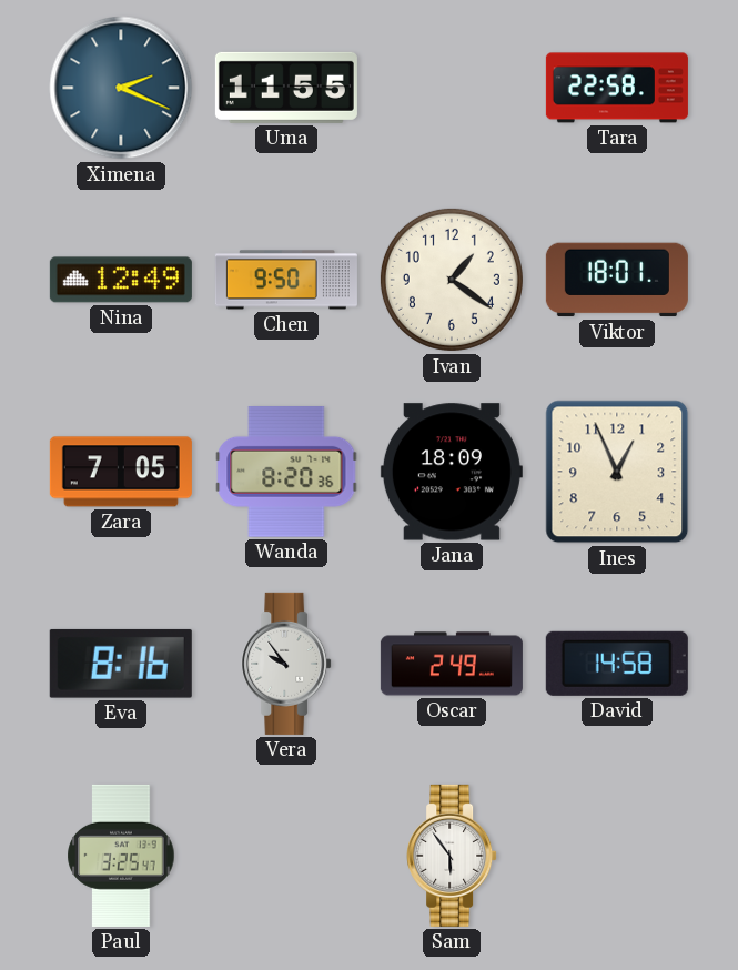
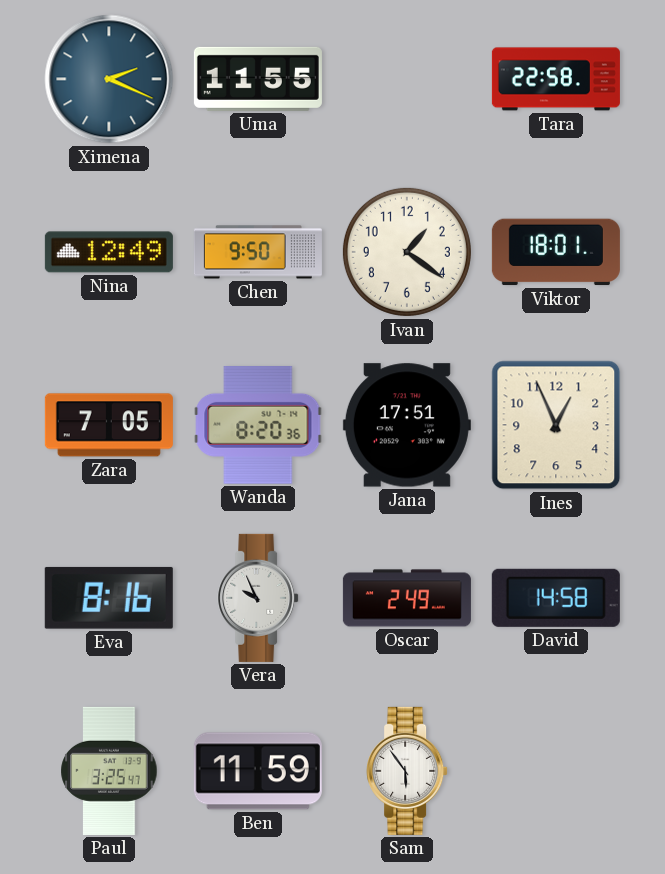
Jana: 18:09 -> 17:51
Vera: 9:54 -> 9:56
Ben: none -> 11:59
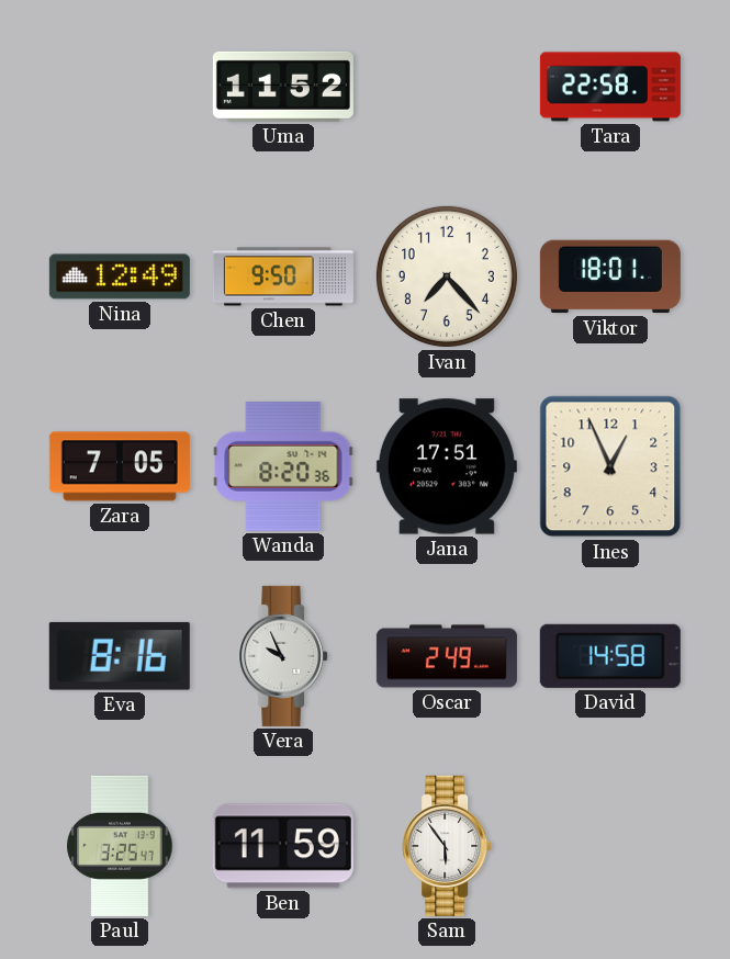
Ximena: 2:19 -> none
Uma: 11:55 -> 11:52
Ivan: 1:21 -> 7:23
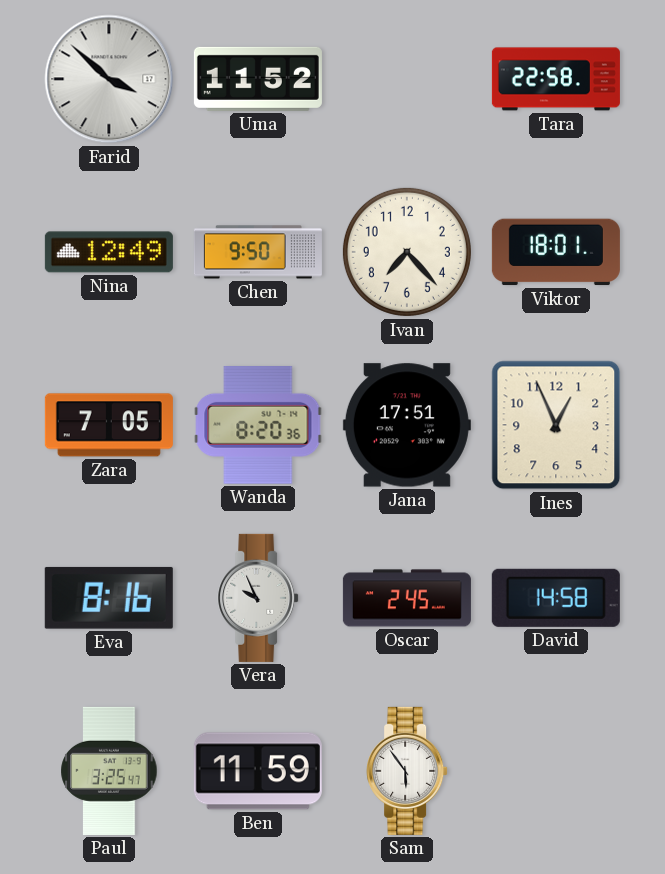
Farid: none -> 3:52
Oscar: 2:49 -> 2:45
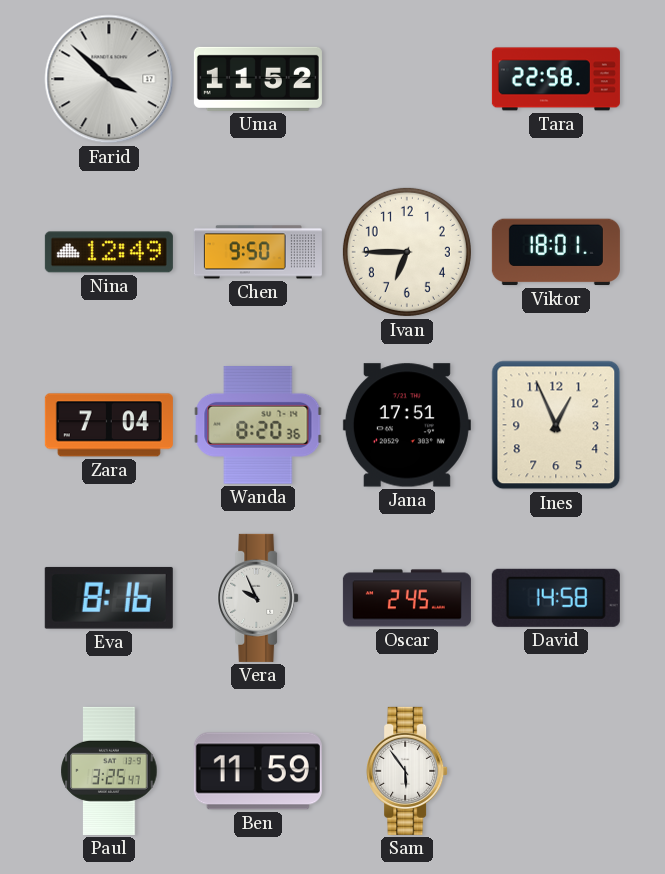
Ivan: 7:23 -> 6:45
Zara: 7:05 -> 7:04
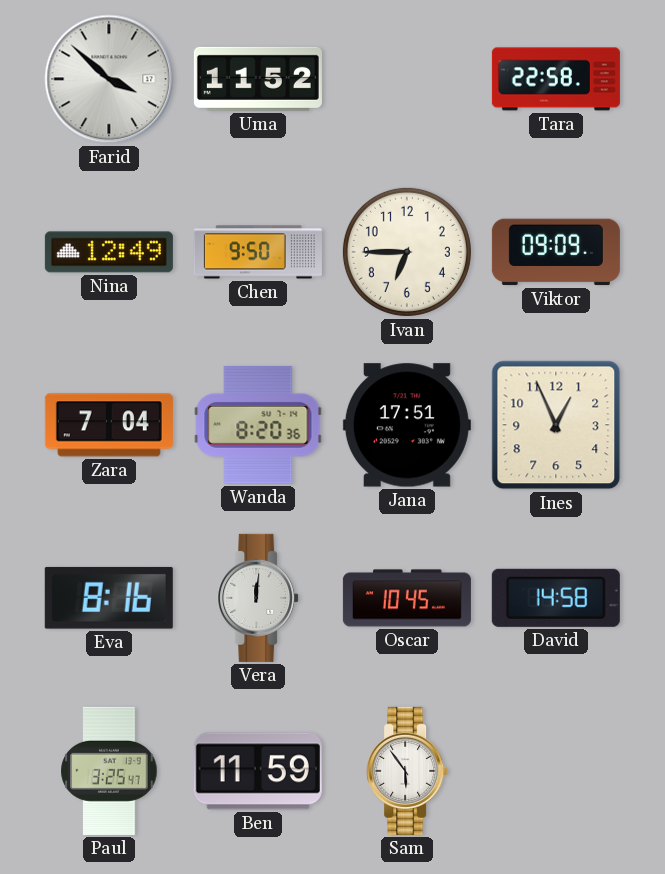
Viktor: 18:01 -> 09:09
Vera: 9:56 -> 12:01
Oscar: 2:45 -> 10:45
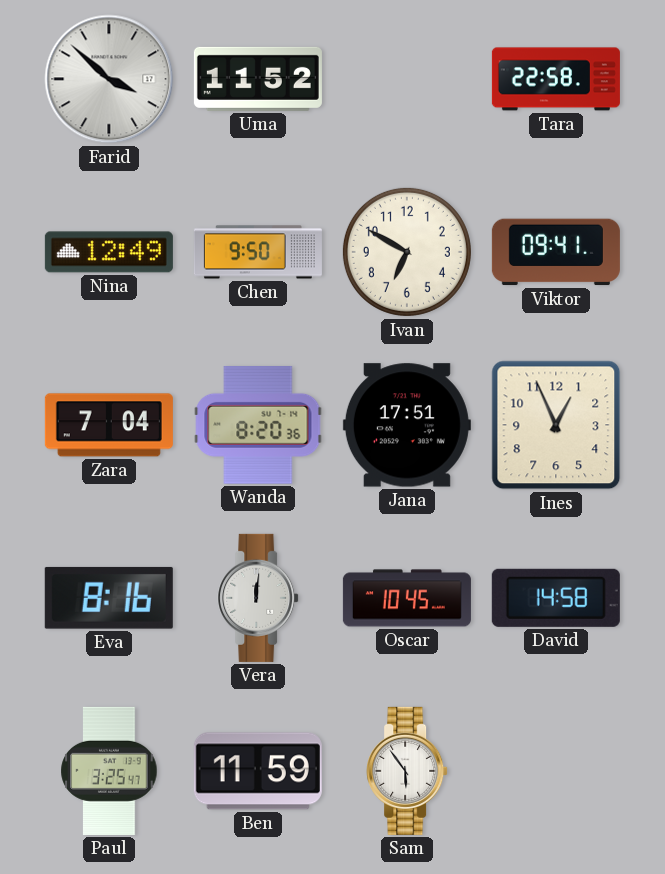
Ivan: 6:45 -> 6:50
Viktor: 09:09 -> 09:41
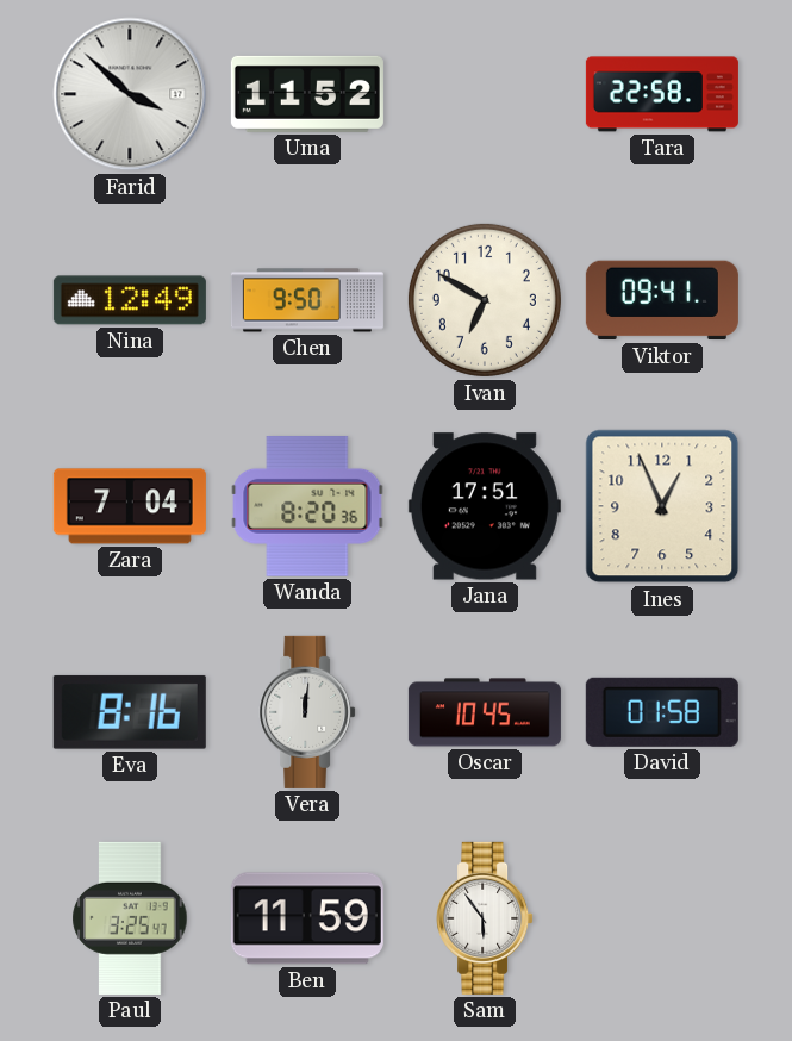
David: 14:58 -> 01:58
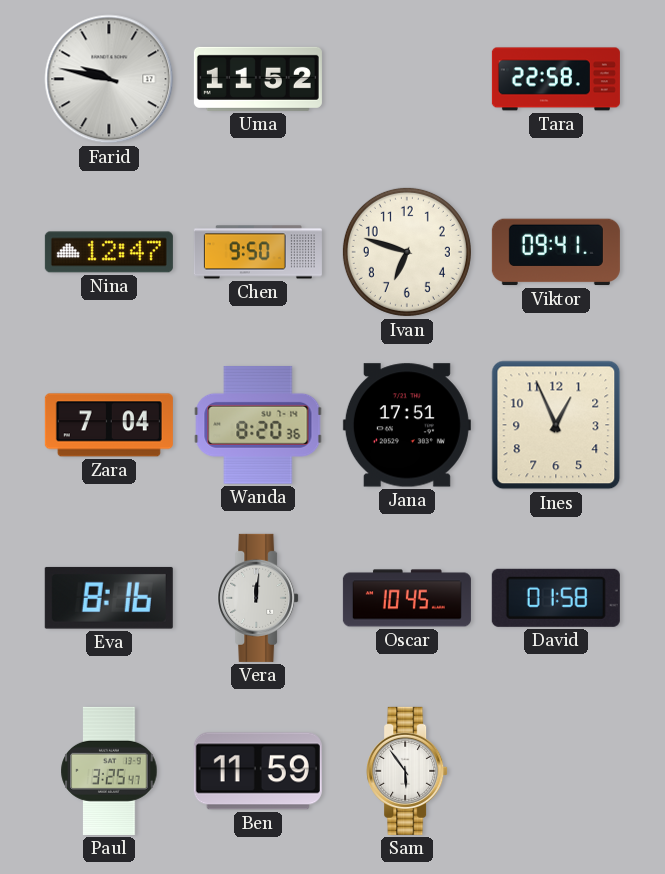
Farid: 3:52 -> 9:47
Nina: 12:49 -> 12:47
Ivan: 6:50 -> 6:48
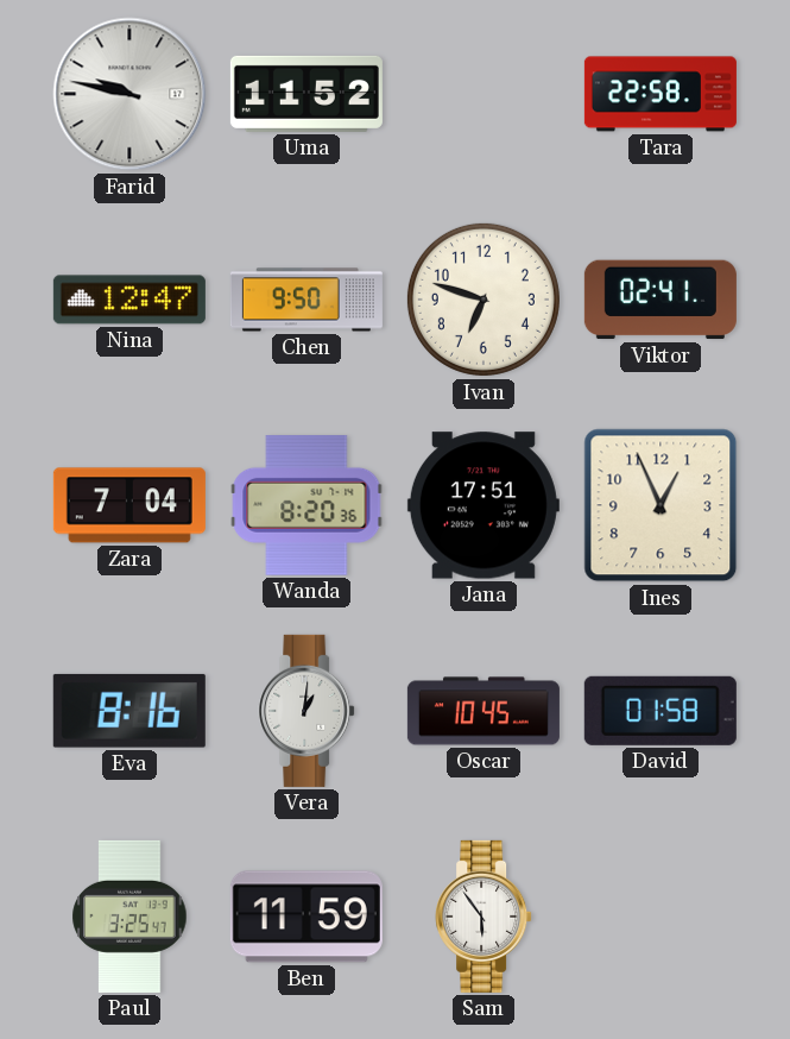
Viktor: 09:41 -> 02:41
Vera: 12:01 -> 1:01
